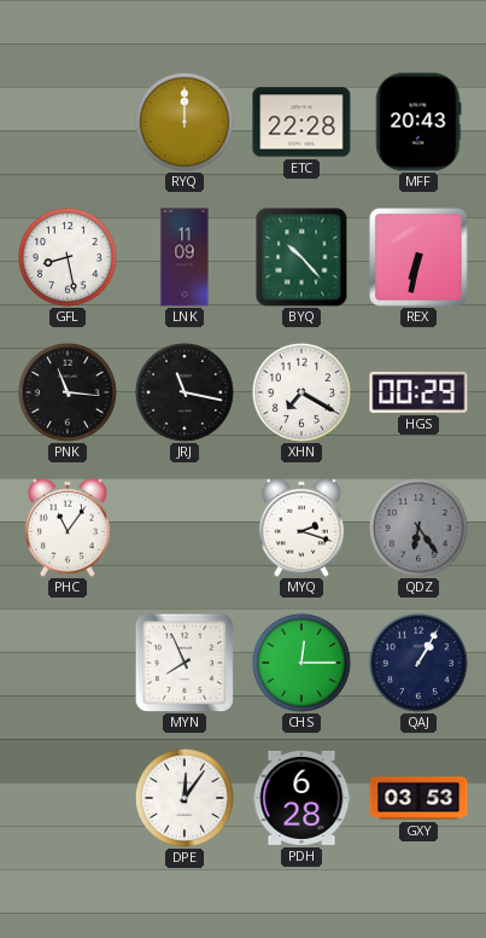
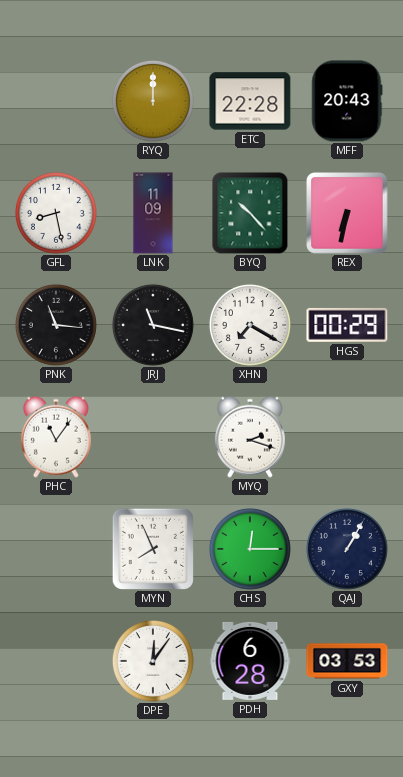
QDZ: 6:24 -> none
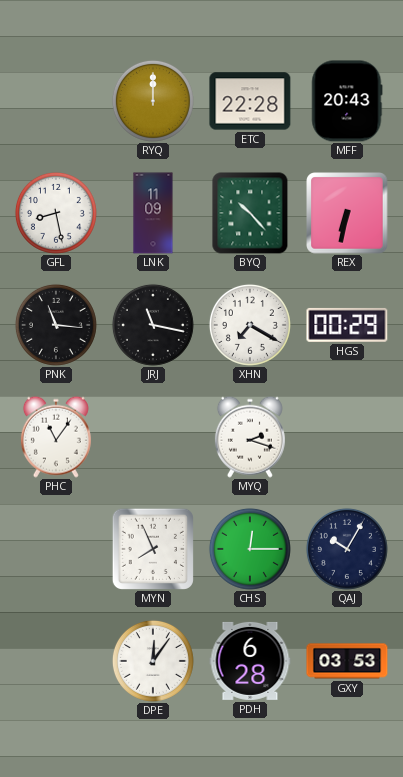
QAJ: 1:05 -> 10:05
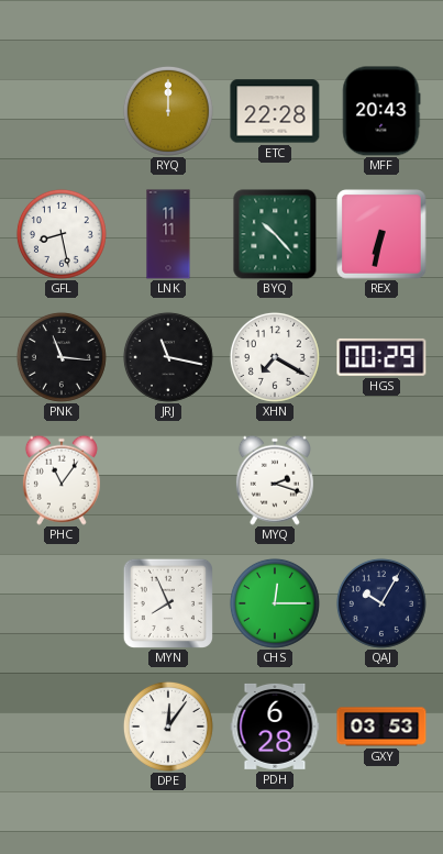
LNK: 11:09 -> 11:11
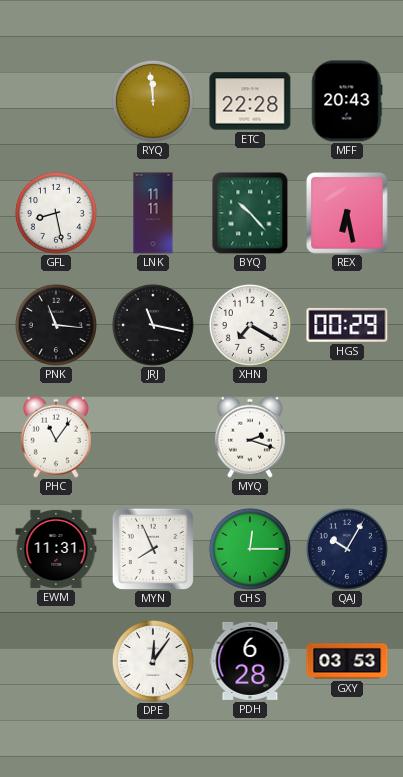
RYQ: 12:00 -> 11:59
REX: 6:32 -> 6:28
EWM: none -> 11:31
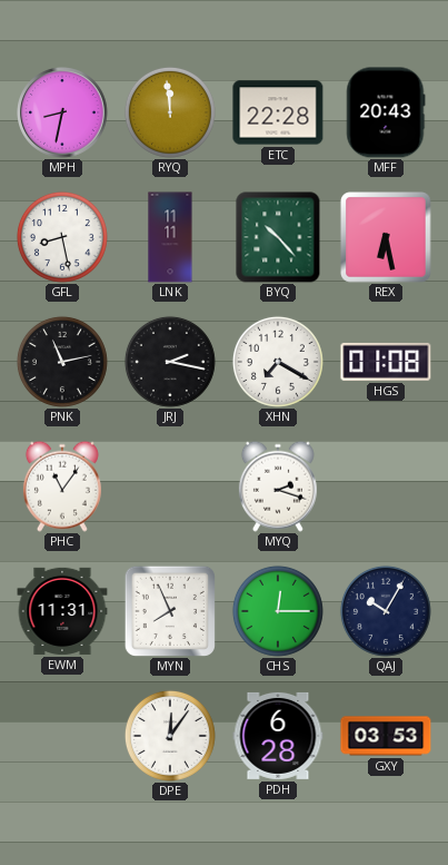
MPH: none -> 8:32
PNK: 11:16 -> 11:13
JRJ: 11:17 -> 2:17
HGS: 00:29 -> 01:08
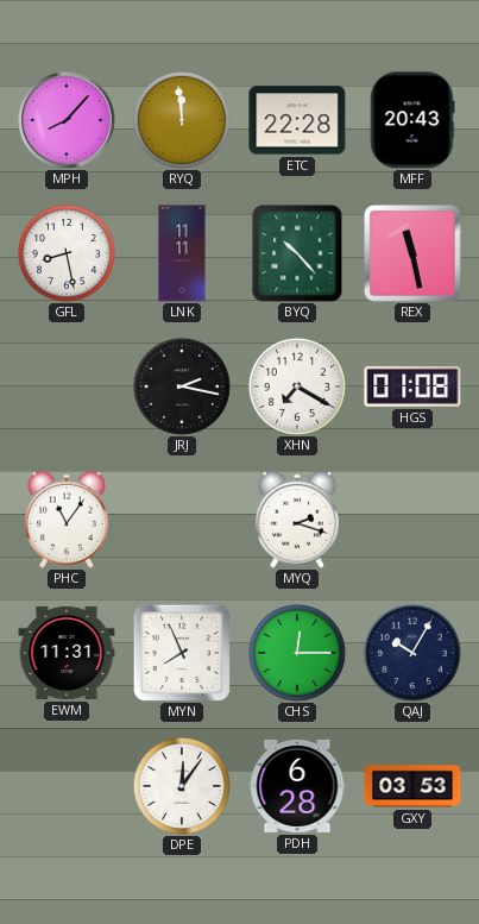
MPH: 8:32 -> 8:07
REX: 6:28 -> 11:28
PNK: 11:13 -> none
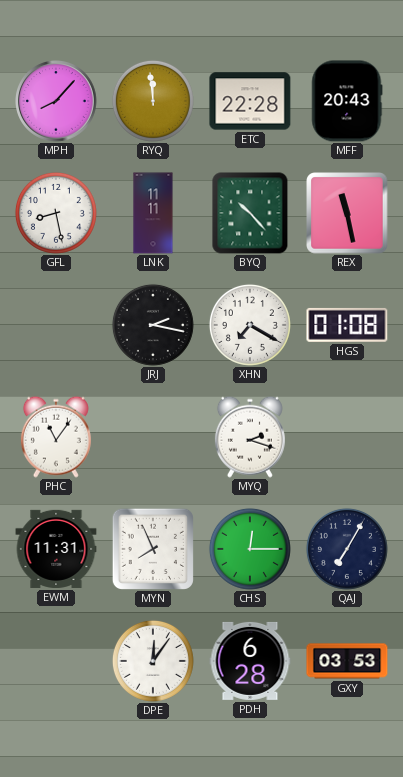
QAJ: 10:05 -> 7:05
